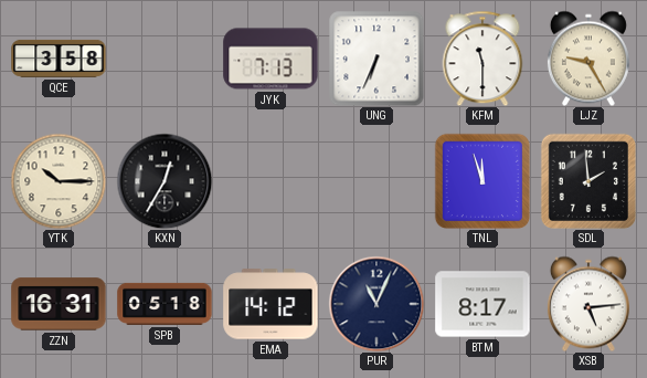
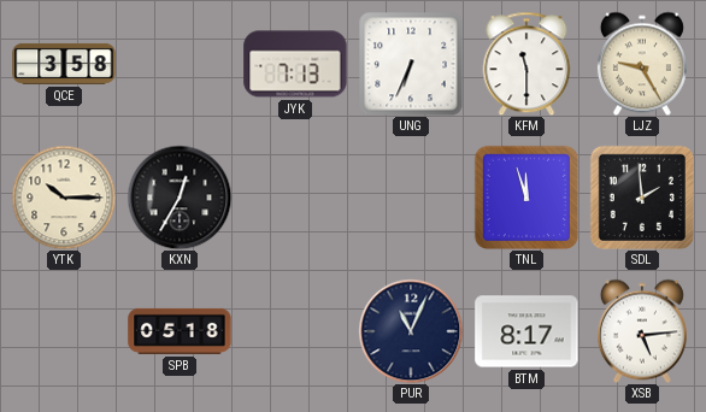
ZZN: 16:31 -> none
EMA: 14:12 -> none
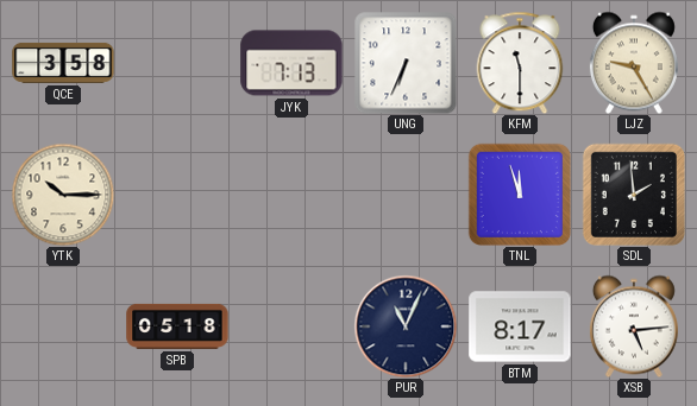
KXN: 12:35 -> none
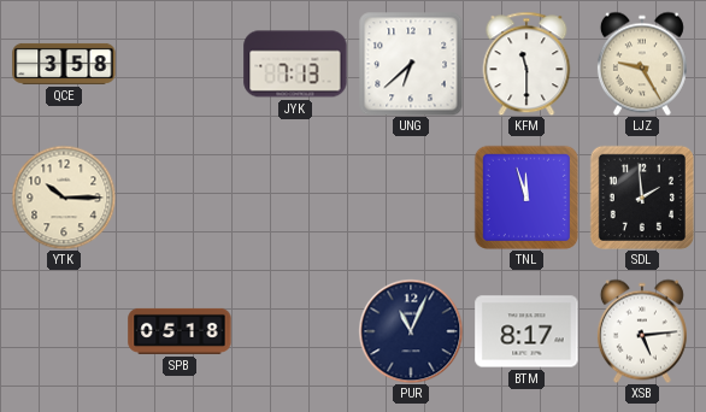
UNG: 6:34 -> 6:38
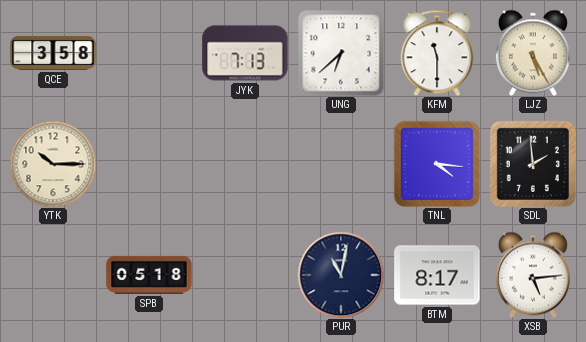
LJZ: 9:25 -> 5:25
TNL: 11:57 -> 4:16
PUR: 11:04 -> 11:02
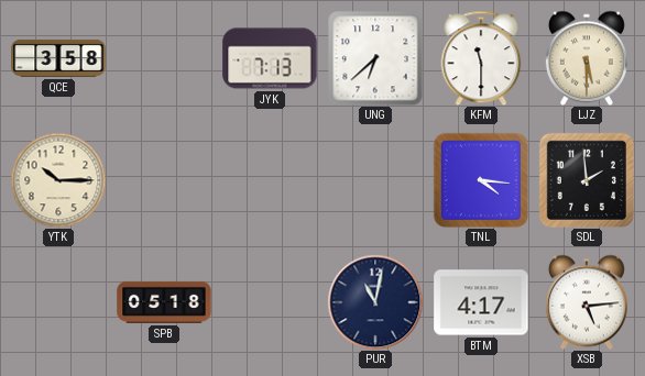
LJZ: 5:25 -> 5:30
BTM: 8:17 -> 4:17
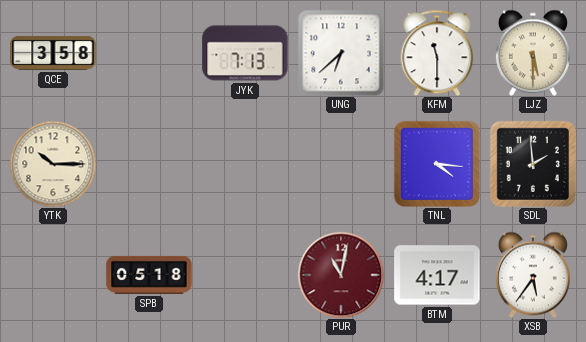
PUR dial: navy -> burgundy
XSB: 5:14 -> 5:36
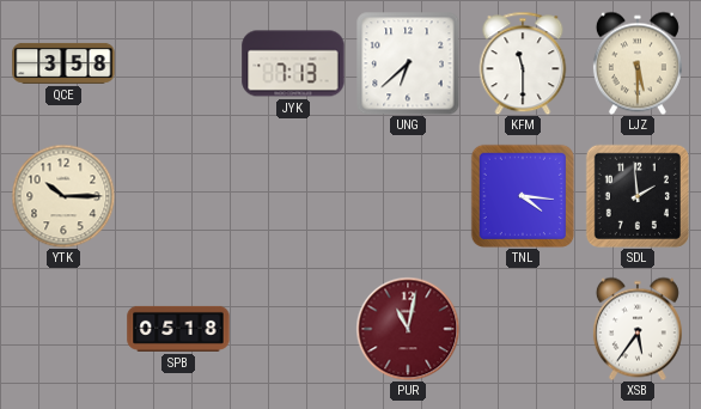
BTM: 4:17 -> none
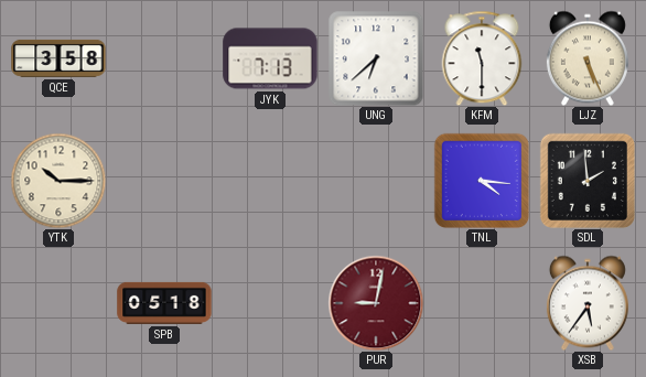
LJZ: 5:30 -> 5:26
PUR: 11:02 -> 9:02
